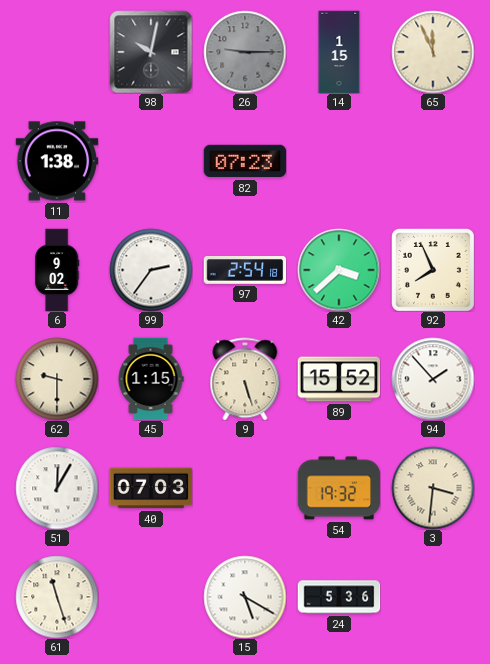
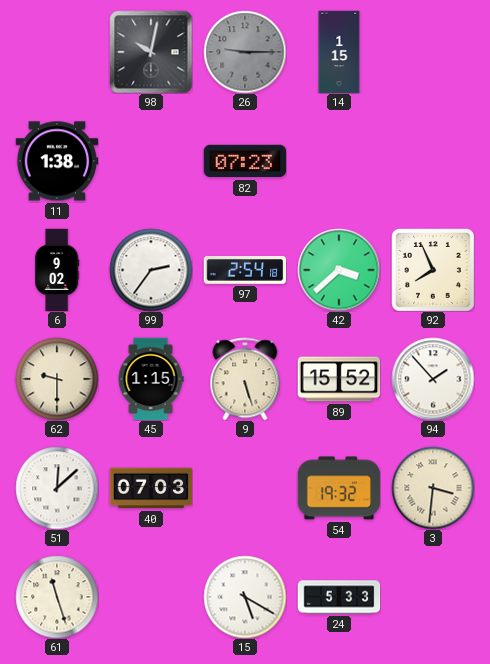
65: 11:56 -> none
51: 12:05 -> 12:08
24: 5:36 -> 5:33
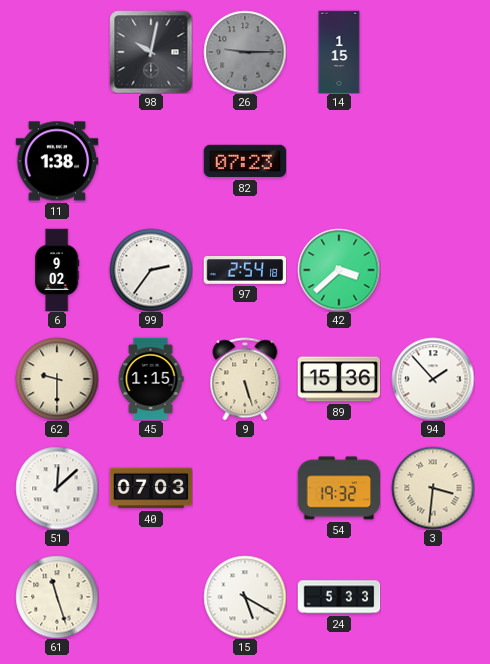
92: 7:56 -> none
89: 15:52 -> 15:36
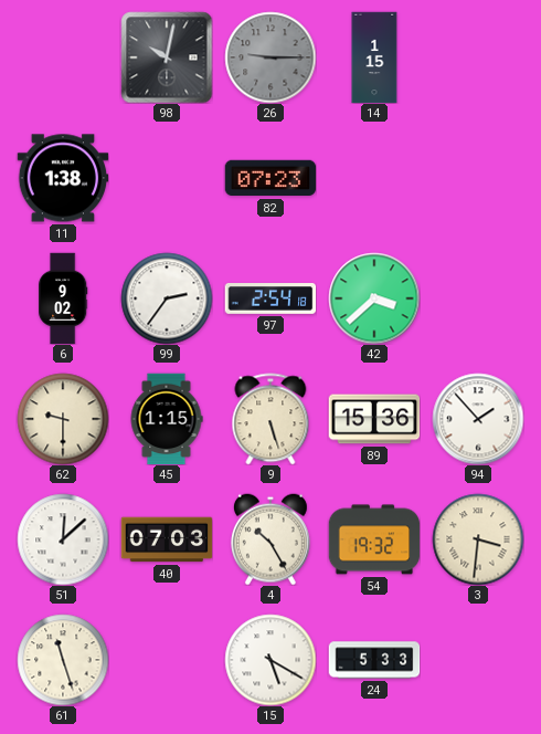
4: none -> 10:25
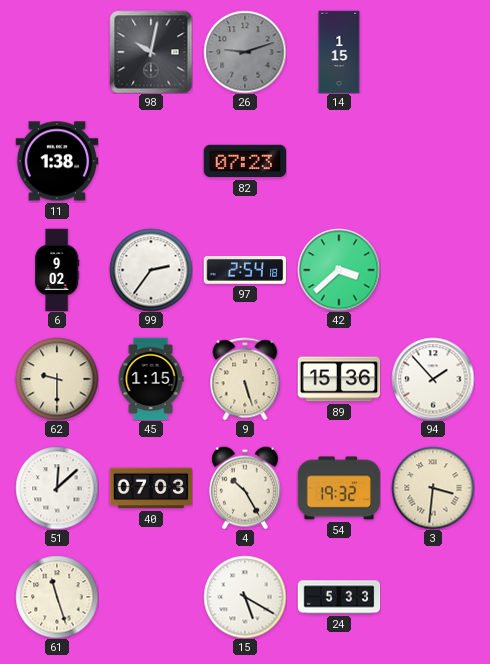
26: 9:15 -> 9:12
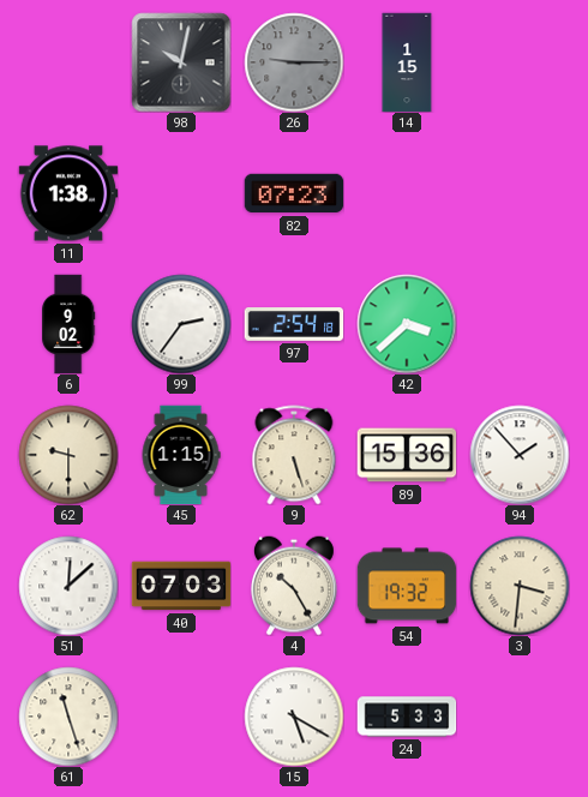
26: 9:12 -> 9:15
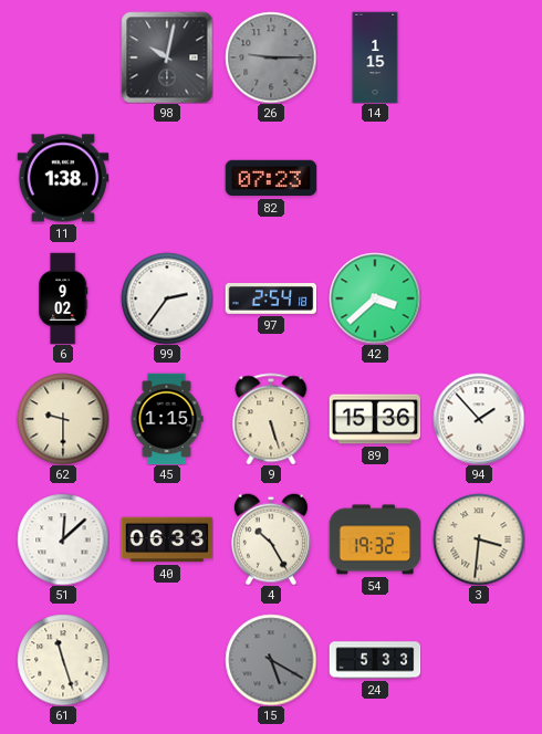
40: 07:03 -> 06:33
15 dial: white -> grey
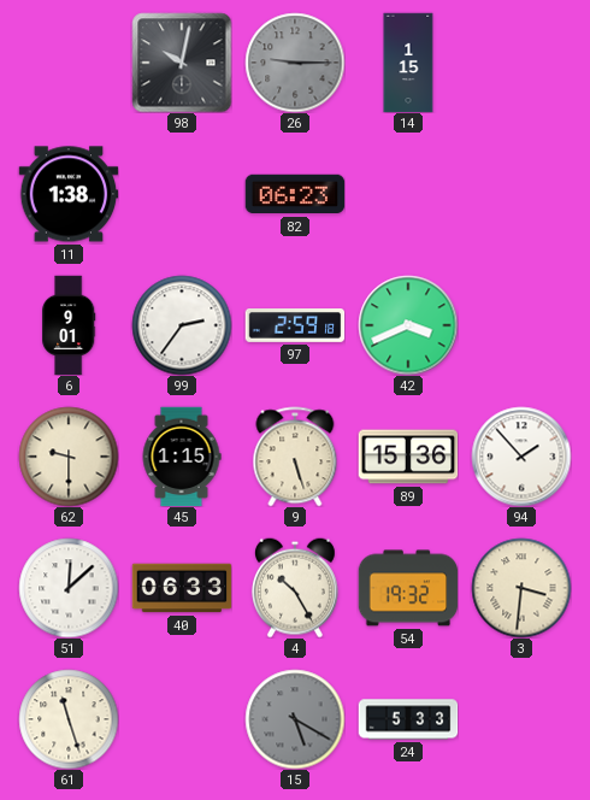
82: 07:23 -> 06:23
6: 9:02 -> 9:01
97: 2:54 -> 2:59
42: 3:38 -> 3:41
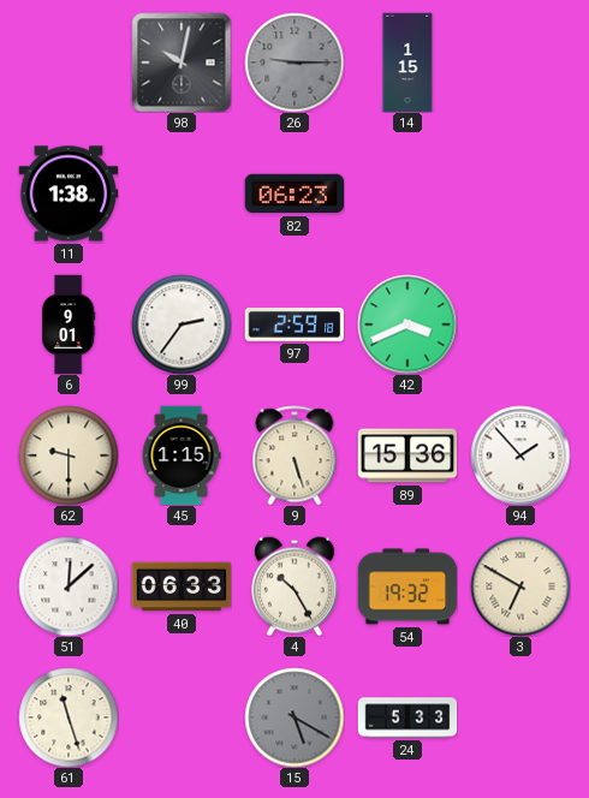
3: 3:31 -> 6:50
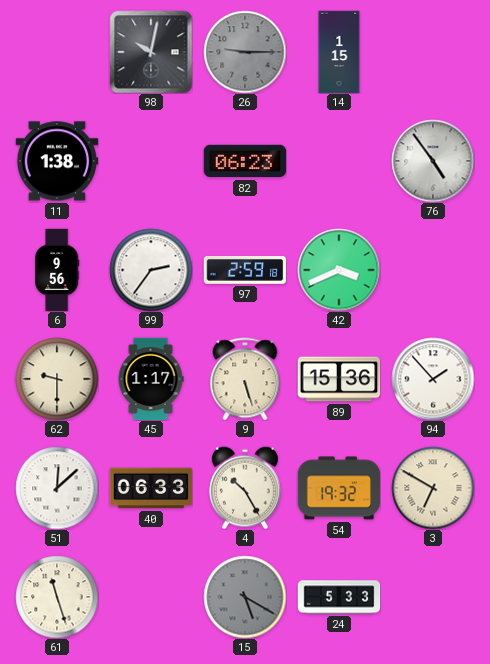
76: none -> 4:54
6: 9:01 -> 9:56
45: 1:15 -> 1:17
